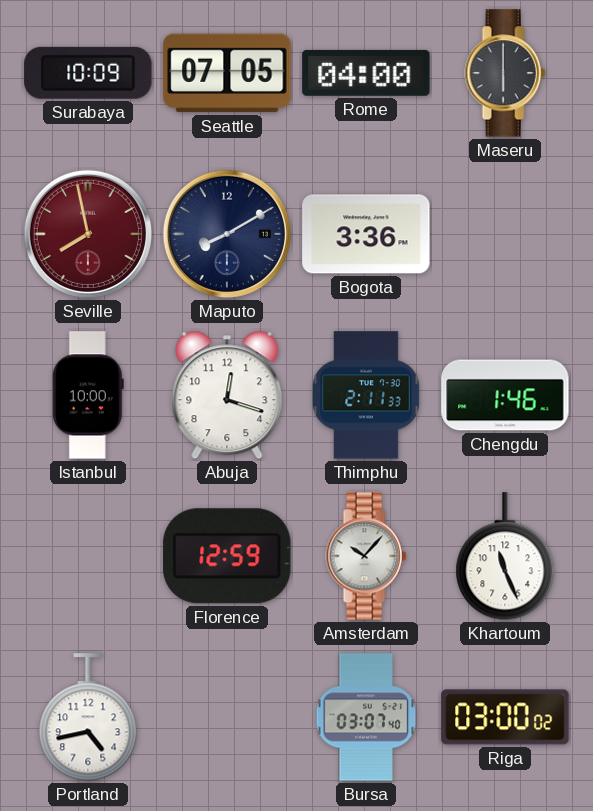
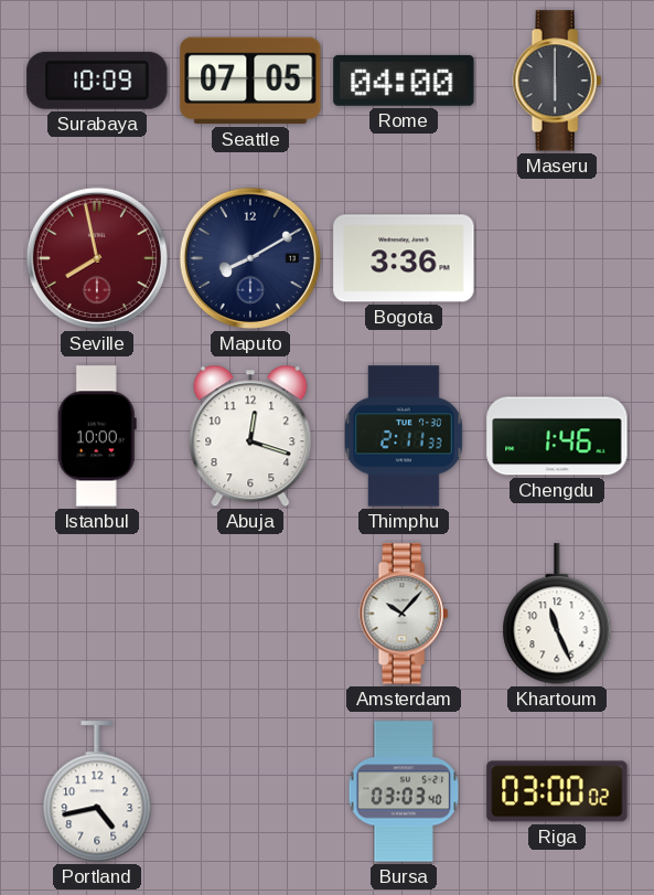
Florence: 12:59 -> none
Bursa: 03:07 -> 03:03
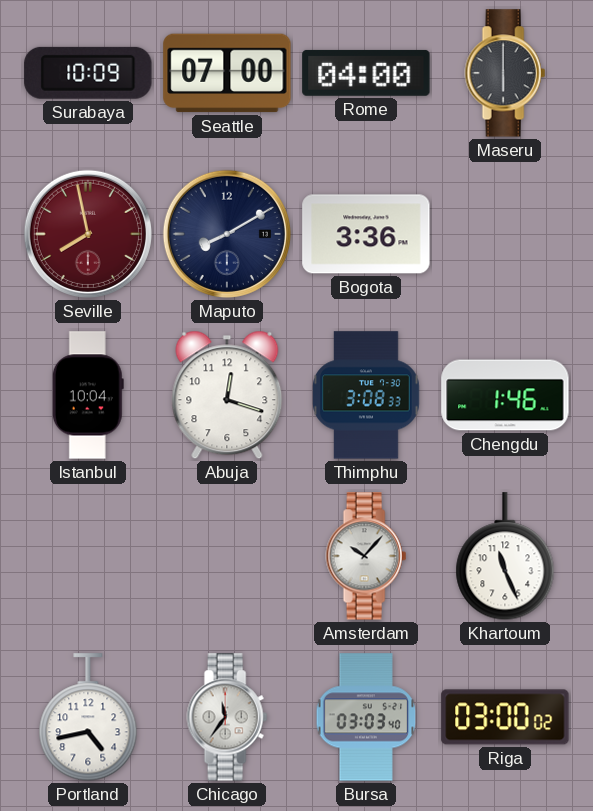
Seattle: 07:05 -> 07:00
Istanbul: 10:00 -> 10:04
Thimphu: 2:11 -> 3:08
Chicago: none -> 11:36
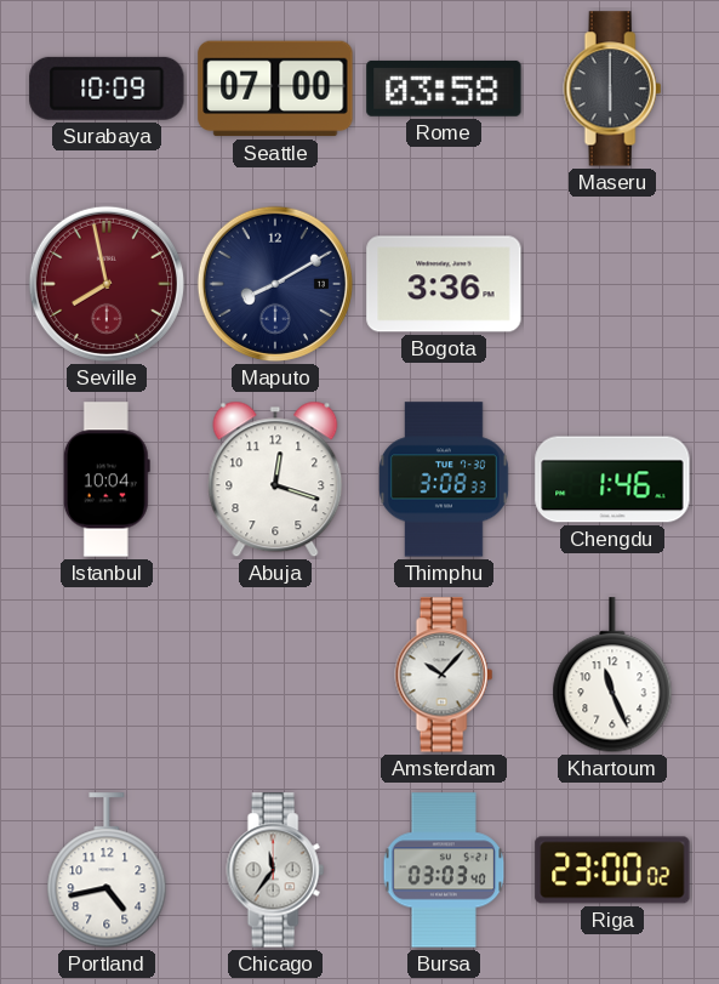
Rome: 04:00 -> 03:58
Riga: 03:00 -> 23:00
